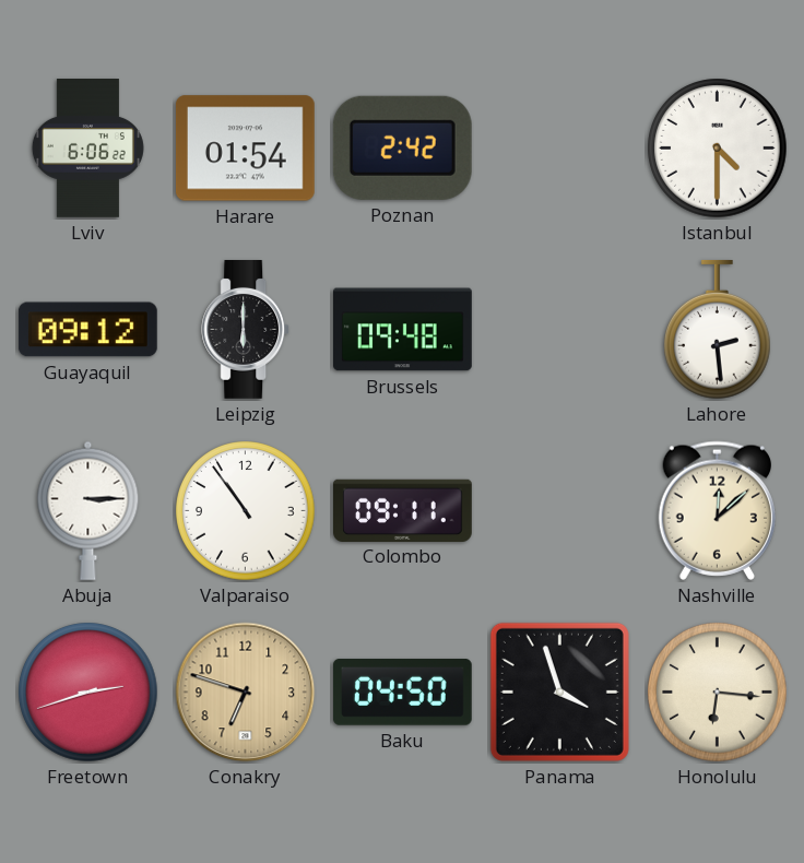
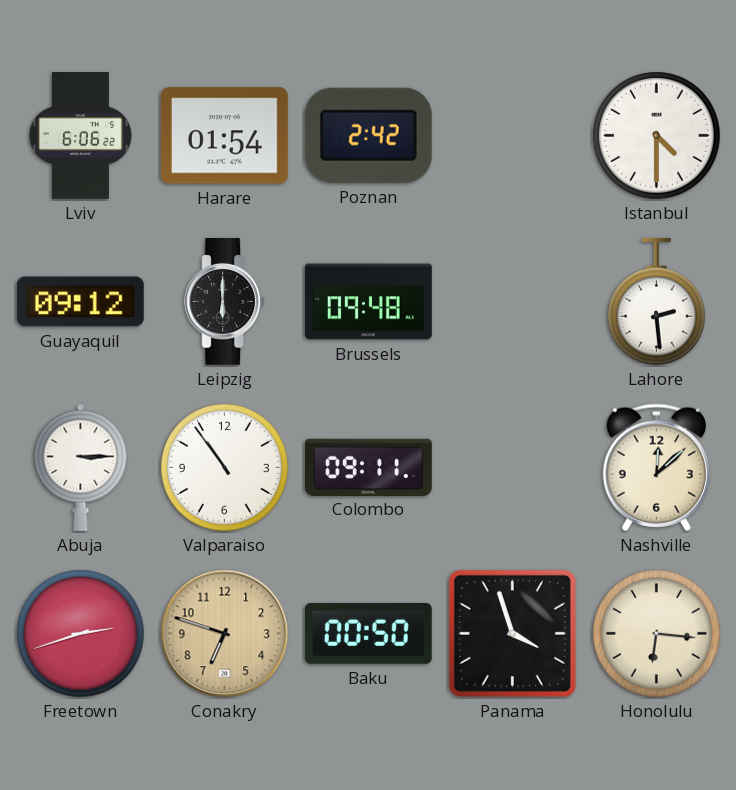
Baku: 04:50 -> 00:50
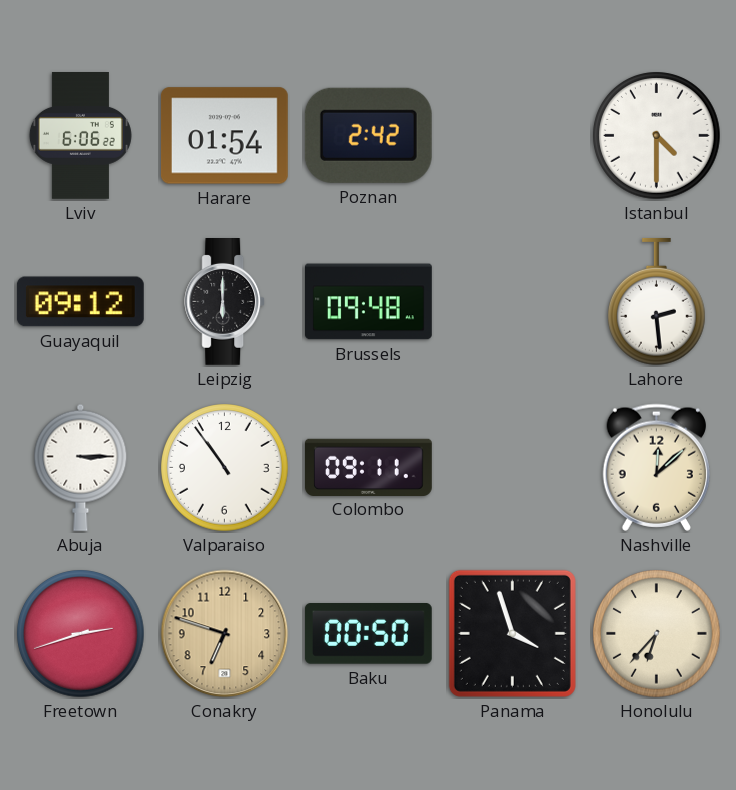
Honolulu: 6:16 -> 6:37
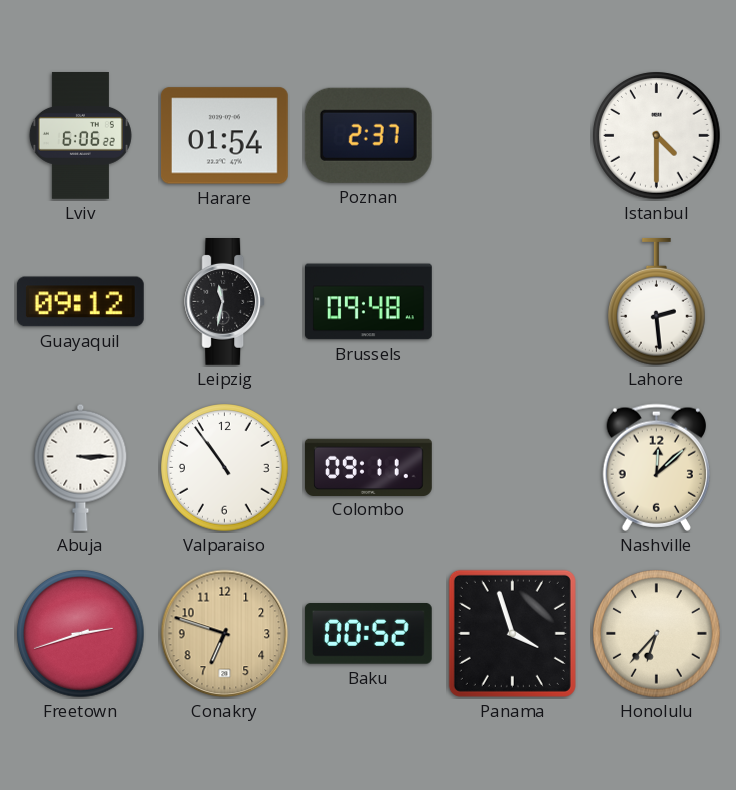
Poznan: 2:42 -> 2:37
Leipzig: 6:00 -> 11:32
Baku: 00:50 -> 00:52
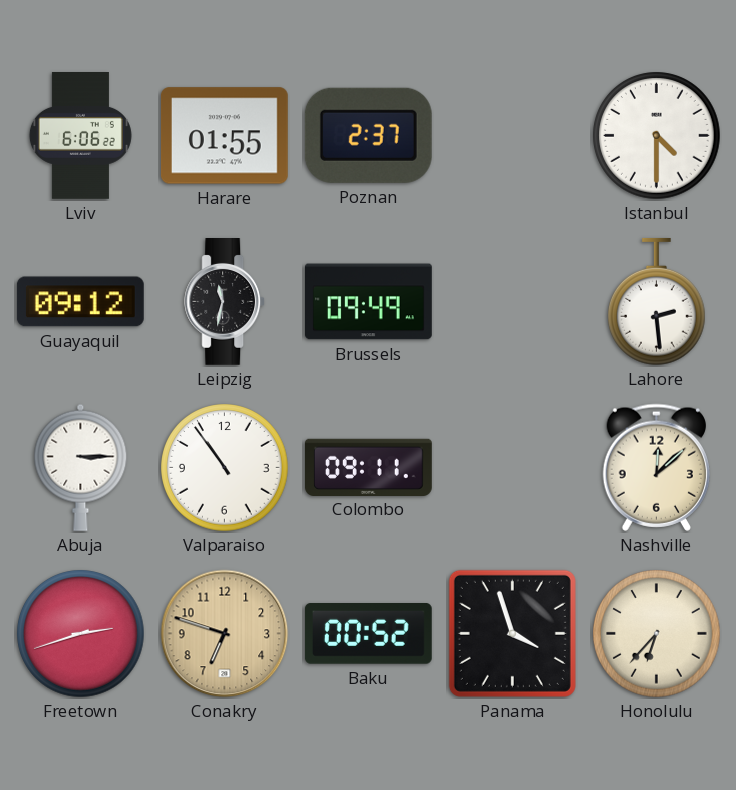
Harare: 01:54 -> 01:55
Brussels: 09:48 -> 09:49
